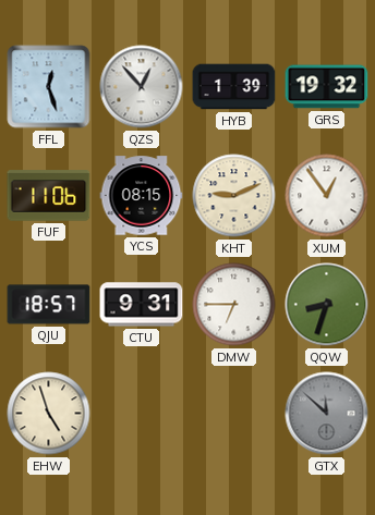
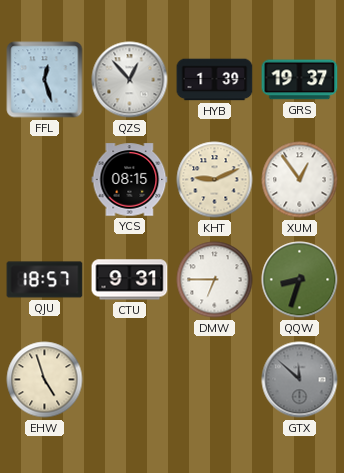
GRS: 19:32 -> 19:37
FUF: 11:06 -> none
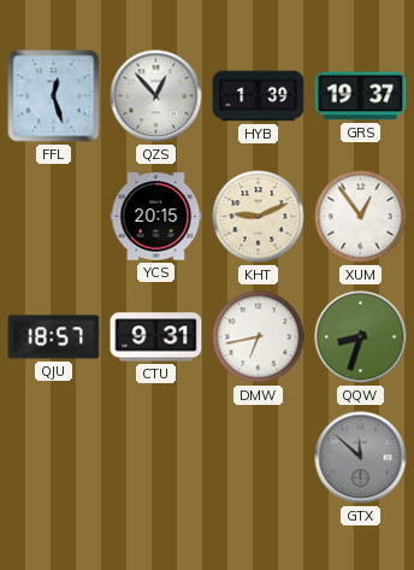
YCS: 08:15 -> 20:15
DMW: 6:45 -> 6:43
EHW: 4:57 -> none
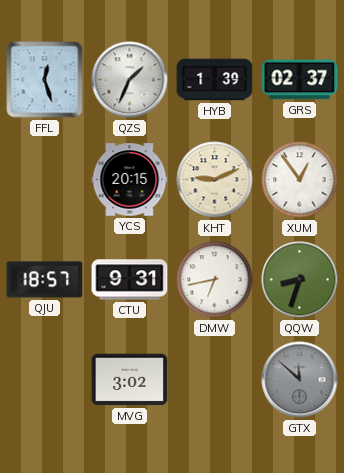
QZS: 12:53 -> 1:34
GRS: 19:37 -> 02:37
MVG: none -> 3:02
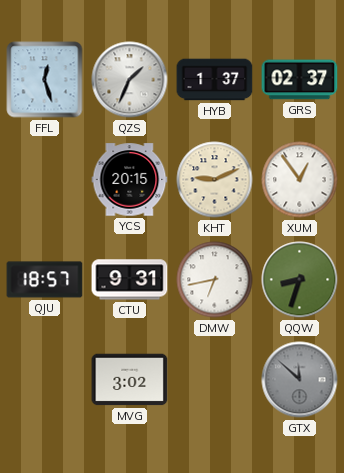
HYB: 1:39 -> 1:37
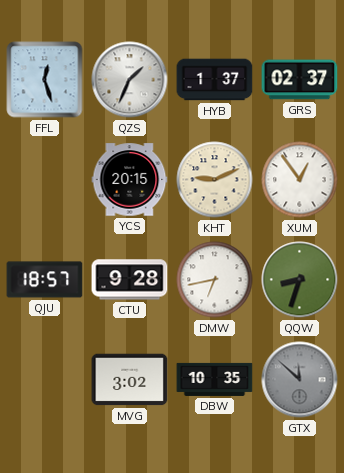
CTU: 9:31 -> 9:28
DBW: none -> 10:35
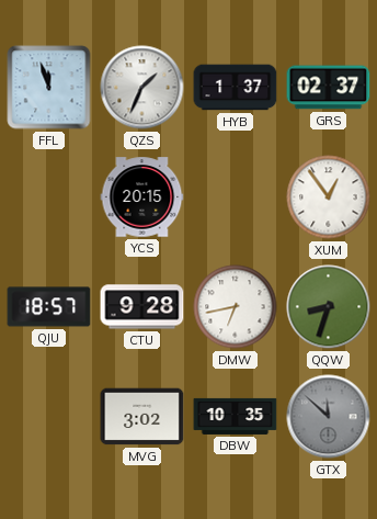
FFL: 12:27 -> 11:57
KHT: 9:11 -> none
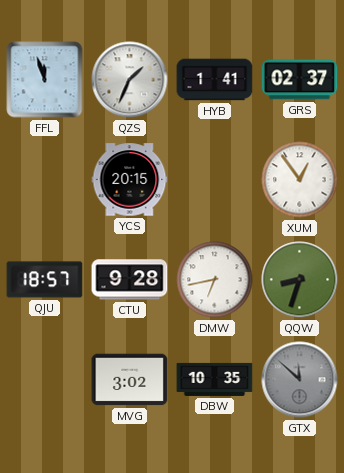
HYB: 1:37 -> 1:41
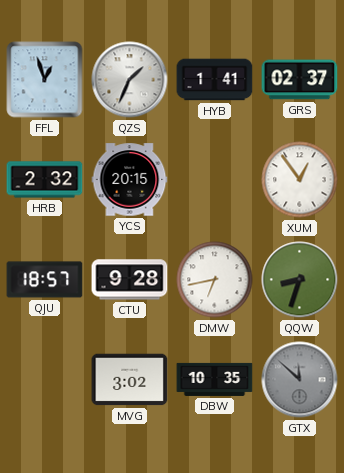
FFL: 11:57 -> 12:57
HRB: none -> 2:32
